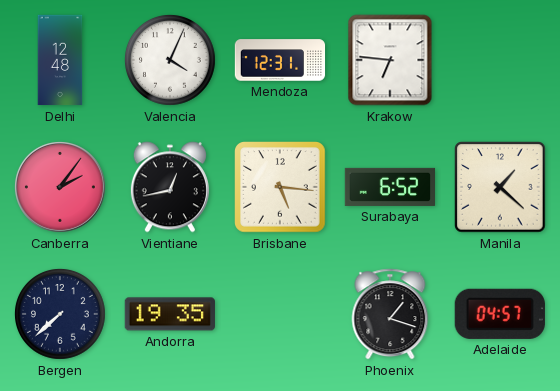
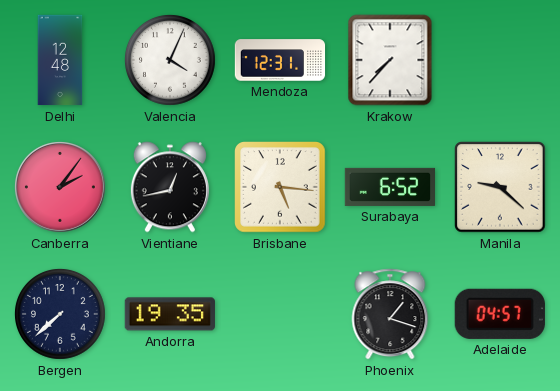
Krakow: 6:46 -> 7:37
Manila: 1:22 -> 9:22
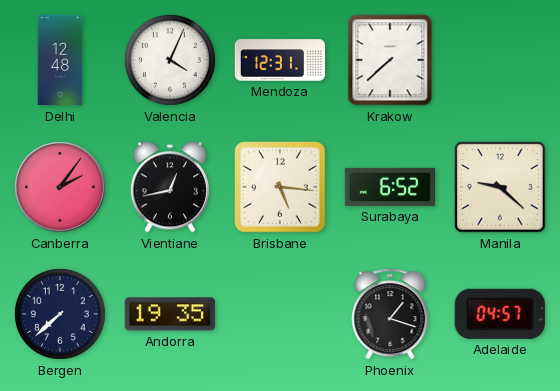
Krakow: 7:37 -> 7:38
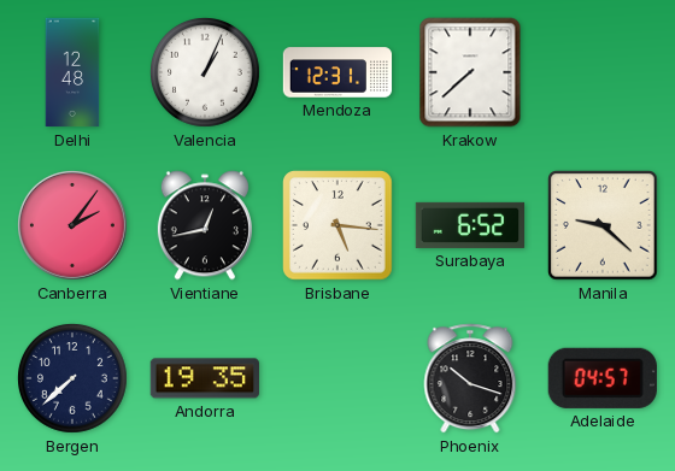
Valencia: 4:04 -> 1:04
Phoenix: 1:18 -> 10:18
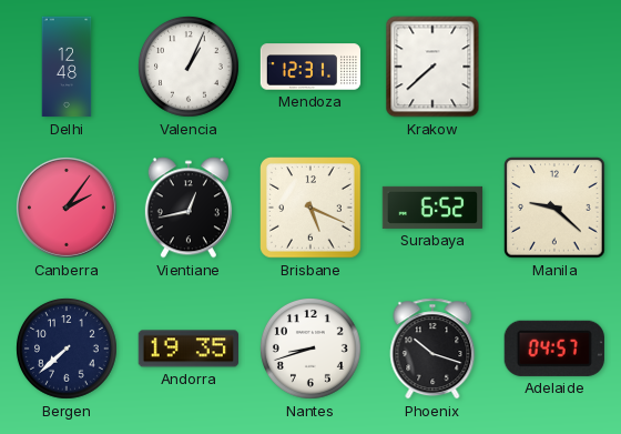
Brisbane: 5:16 -> 5:19
Nantes: none -> 8:42
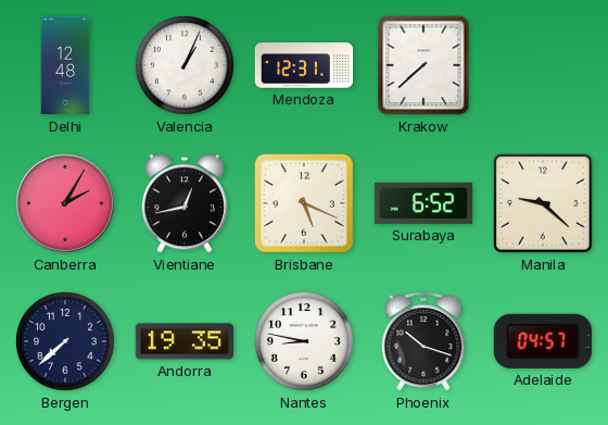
Canberra: 2:06 -> 2:05
Nantes: 8:42 -> 8:47
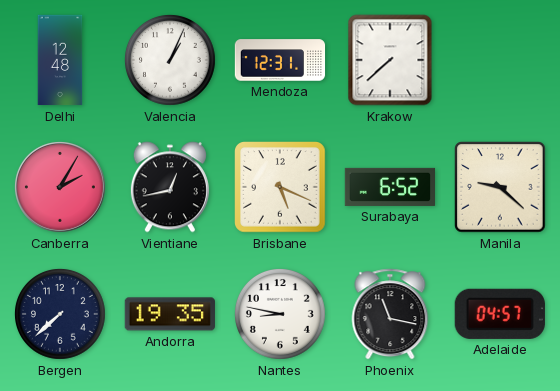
Phoenix: 10:18 -> 11:17
